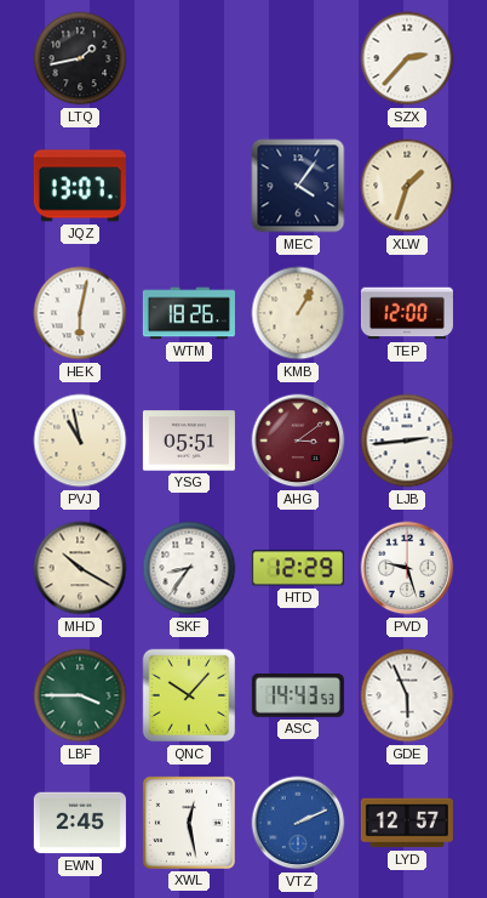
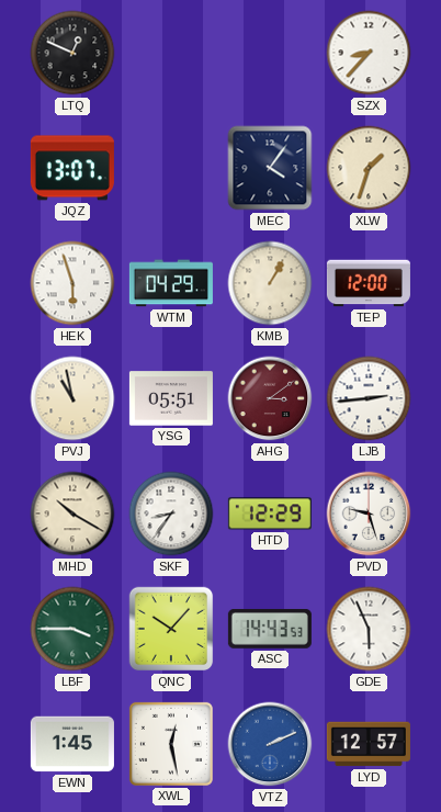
LTQ: 1:43 -> 12:49
SZX: 2:37 -> 8:37
HEK: 6:02 -> 5:57
WTM: 18:26 -> 04:29
EWN: 2:45 -> 1:45
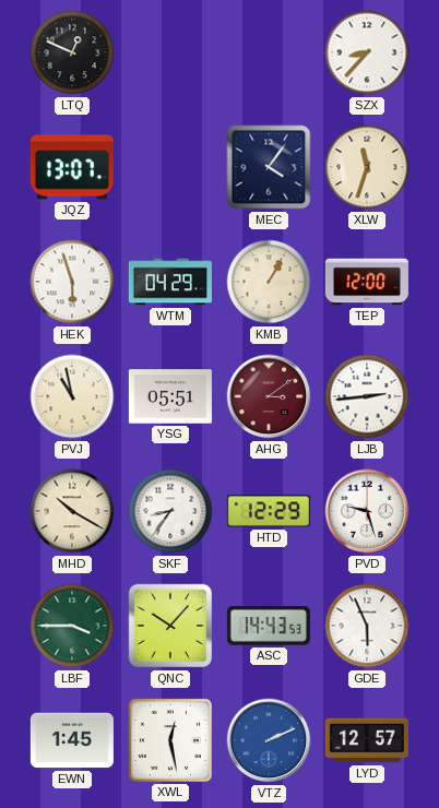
XLW: 1:33 -> 11:33
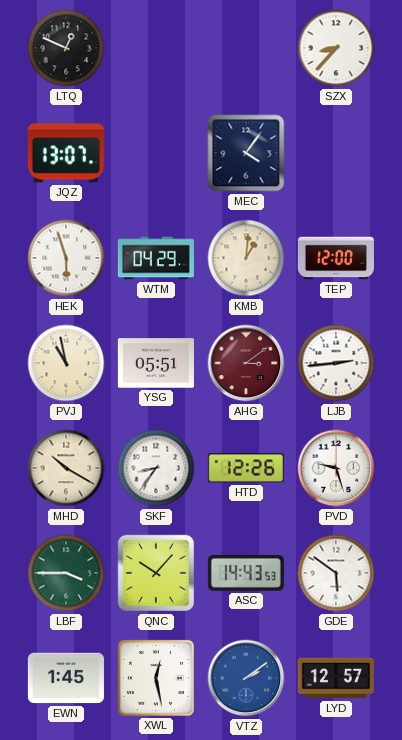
XLW: 11:33 -> none
KMB: 1:05 -> 1:01
HTD: 12:29 -> 12:26
GDE: 5:56 -> 5:51
VTZ: 2:11 -> 2:09
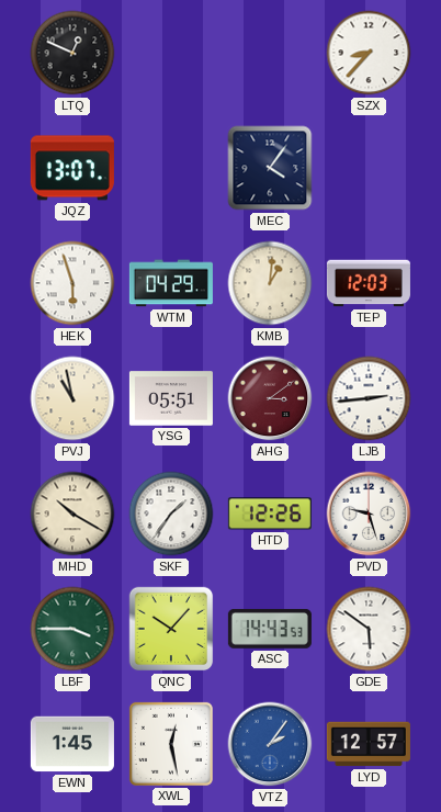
TEP: 12:00 -> 12:03
SKF: 8:36 -> 1:36
VTZ: 2:09 -> 2:06
